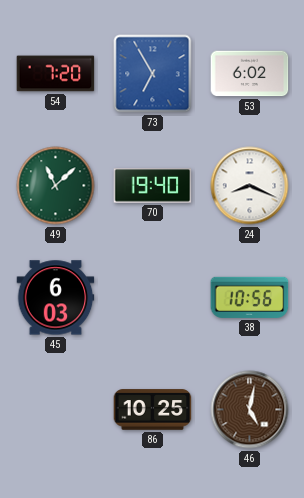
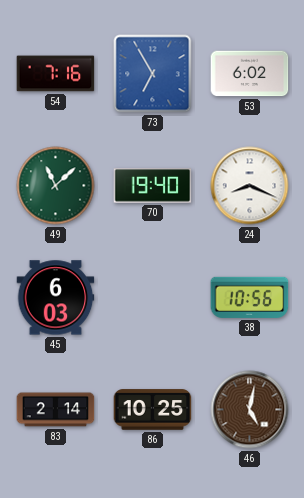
54: 7:20 -> 7:16
83: none -> 2:14
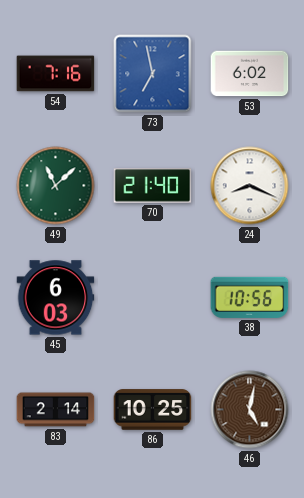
73: 6:55 -> 6:58
70: 19:40 -> 21:40
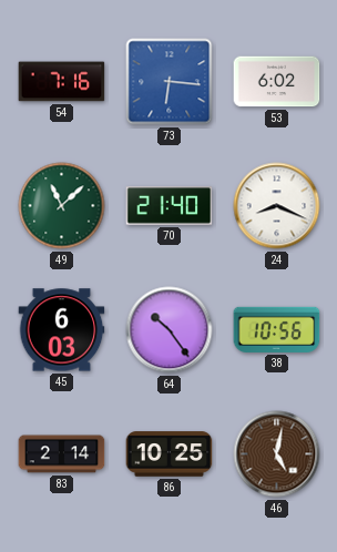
73: 6:58 -> 6:16
64: none -> 10:24
